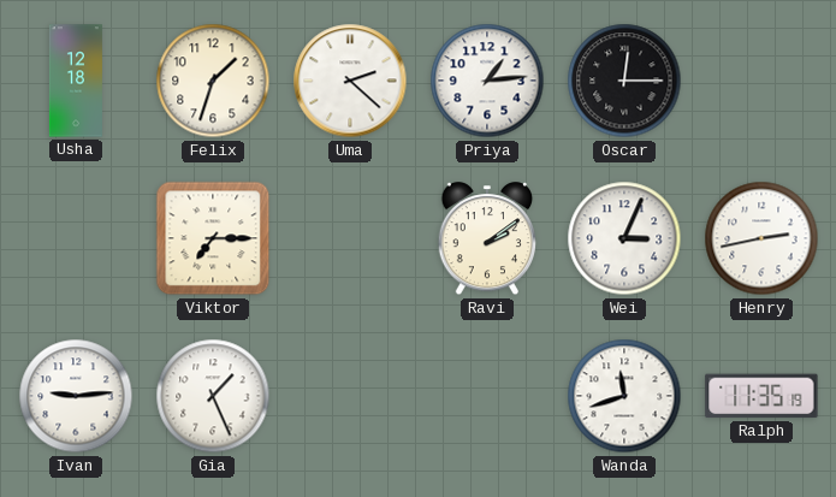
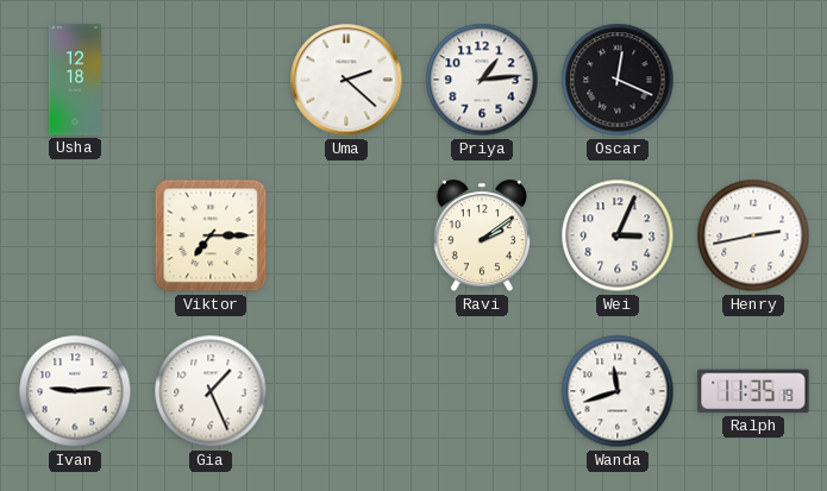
Felix: 1:33 -> none
Oscar: 12:15 -> 12:19
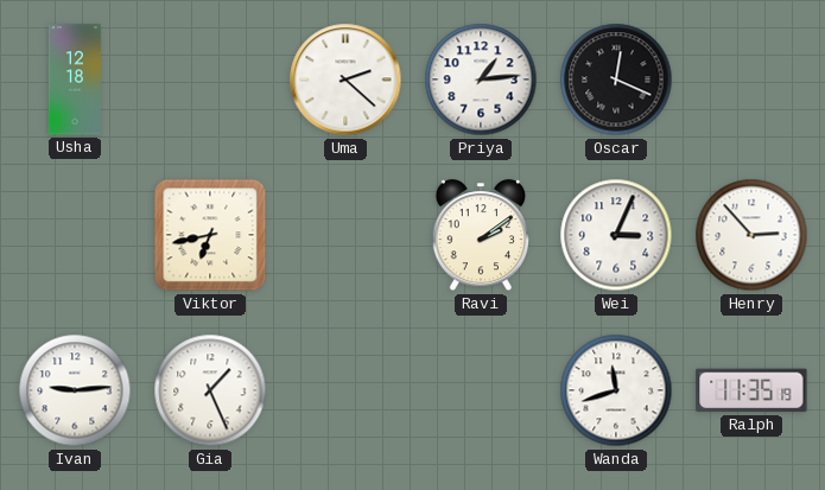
Viktor: 7:15 -> 6:43
Henry: 2:43 -> 2:53
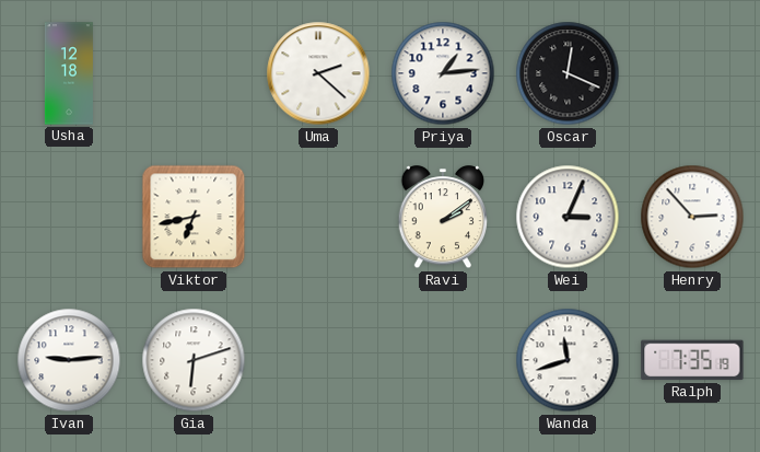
Gia: 1:26 -> 6:12
Ralph: 11:35 -> 7:35
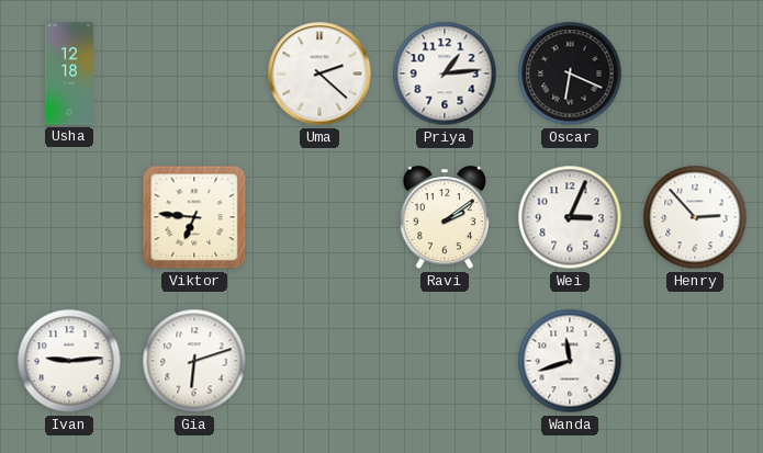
Oscar: 12:19 -> 6:19
Viktor: 6:43 -> 6:46
Ralph: 7:35 -> none
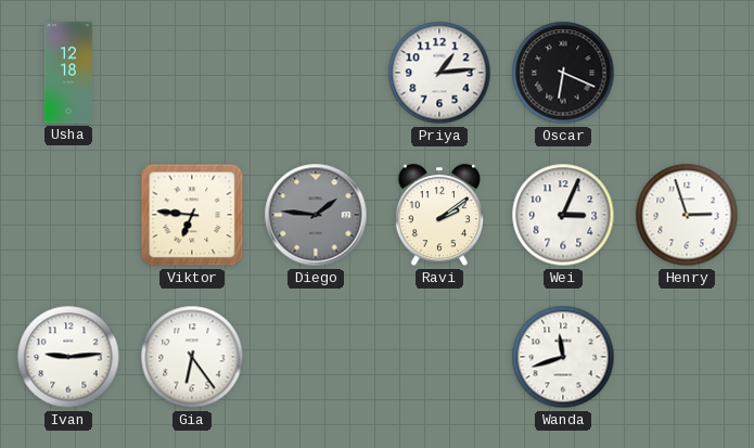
Uma: 2:22 -> none
Diego: none -> 1:46
Henry: 2:53 -> 2:57
Gia: 6:12 -> 6:24
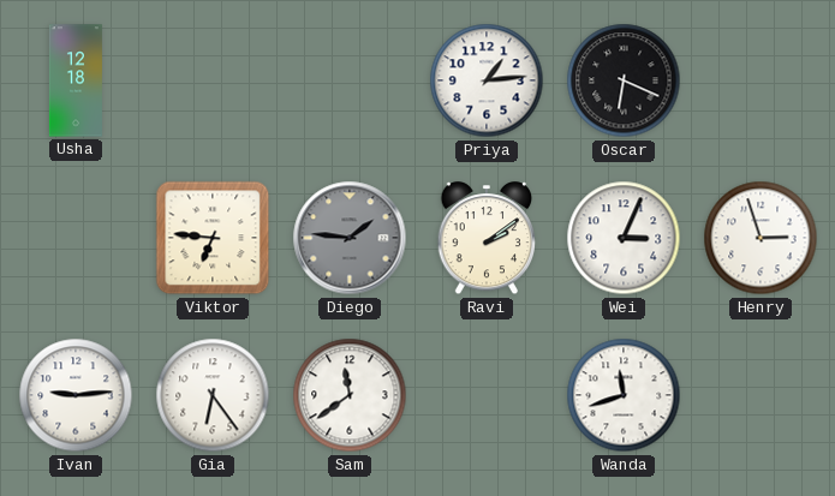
Sam: none -> 11:39
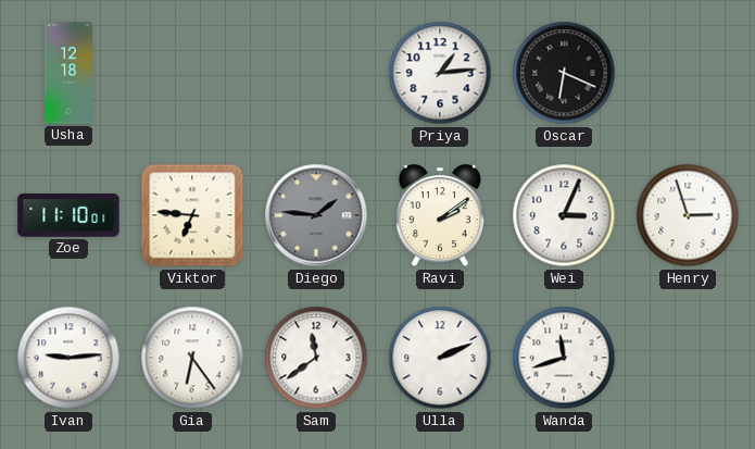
Zoe: none -> 11:10
Ulla: none -> 2:11
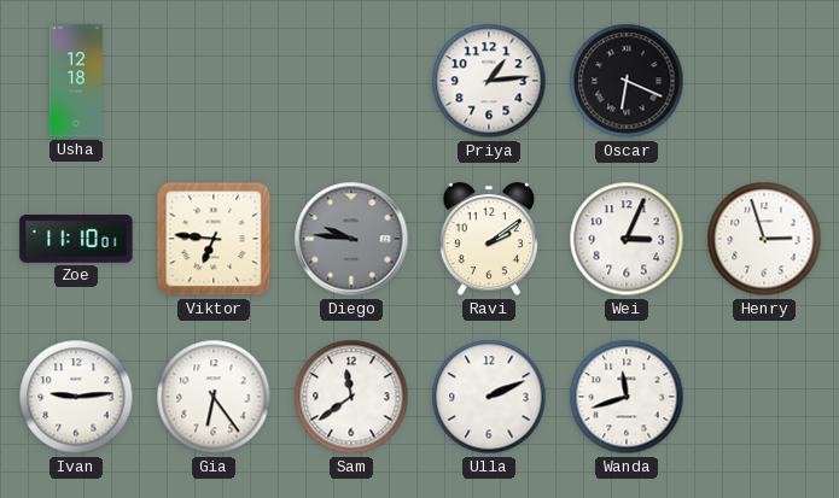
Diego: 1:46 -> 9:46
